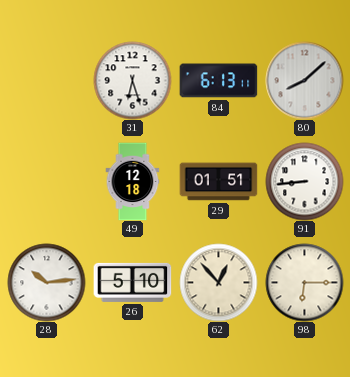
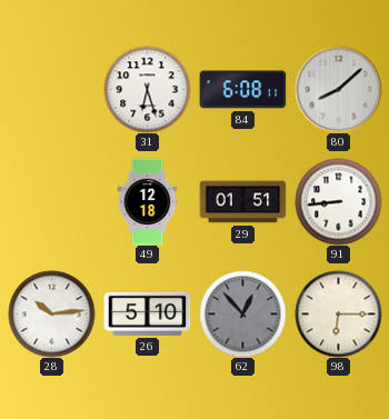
84: 6:13 -> 6:08
62 dial: cream -> grey
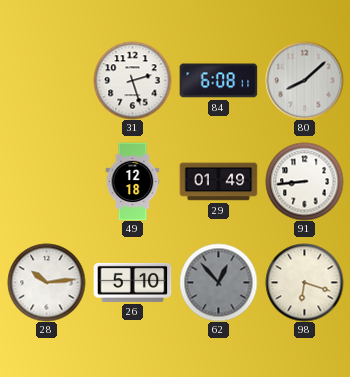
31: 6:27 -> 2:27
29: 01:51 -> 01:49
98: 6:15 -> 6:18
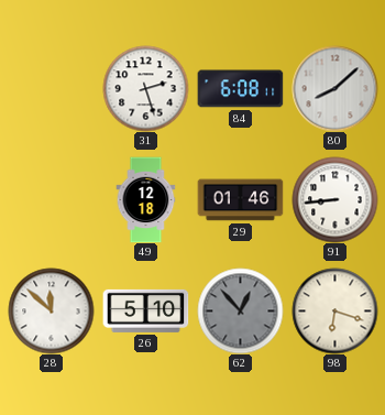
29: 01:49 -> 01:46
28: 10:14 -> 11:52
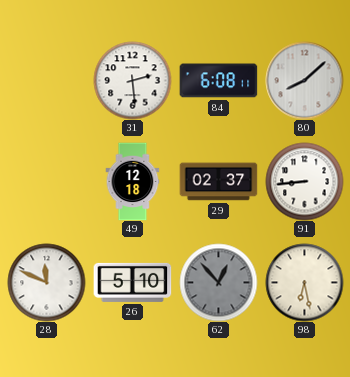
31: 2:27 -> 2:29
29: 01:46 -> 02:37
28: 11:52 -> 11:49
98: 6:18 -> 6:28
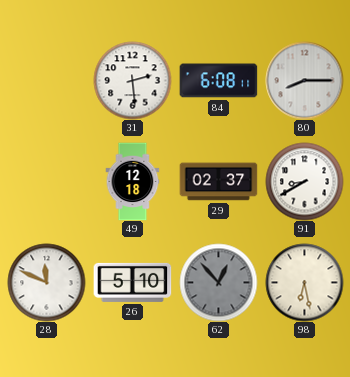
80: 8:08 -> 8:15
91: 8:44 -> 8:40
